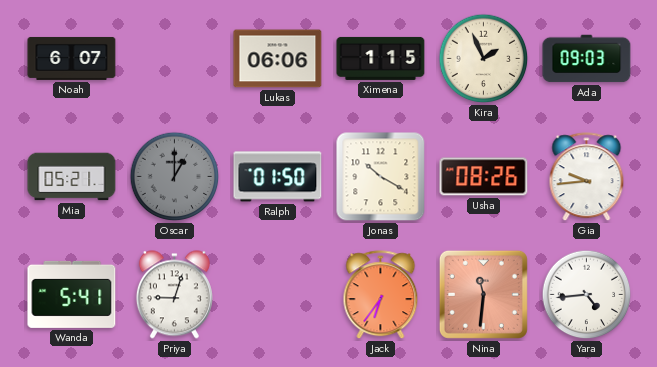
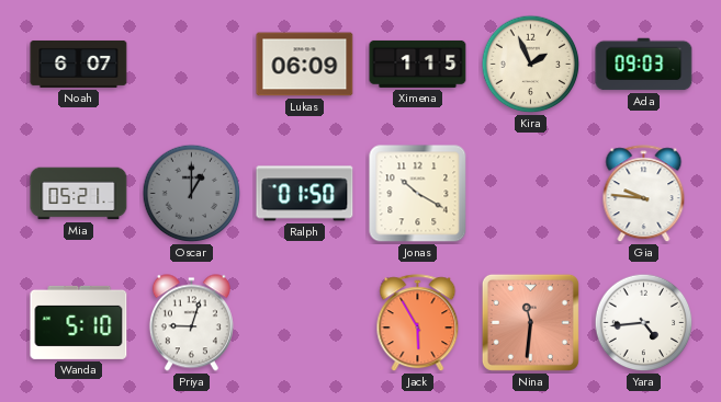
Lukas: 06:06 -> 06:09
Usha: 08:26 -> none
Gia: 9:44 -> 9:46
Wanda: 5:41 -> 5:10
Jack: 6:36 -> 5:55
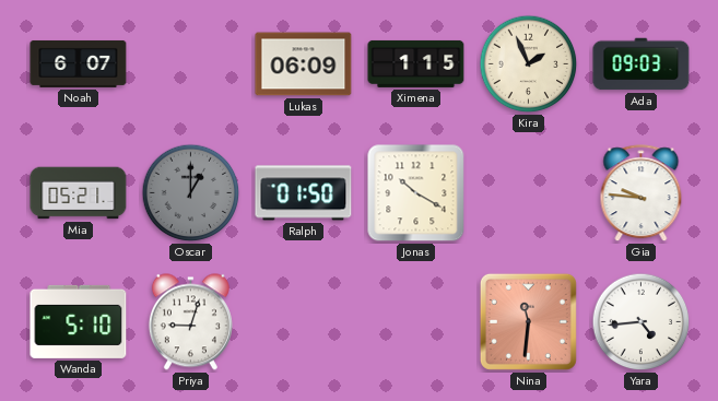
Jack: 5:55 -> none
